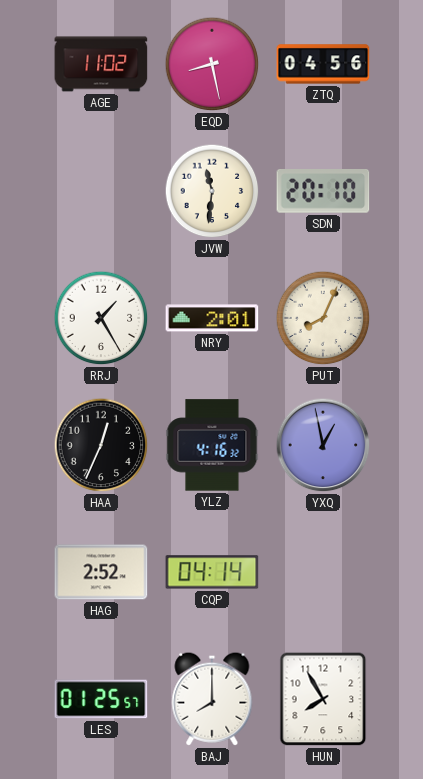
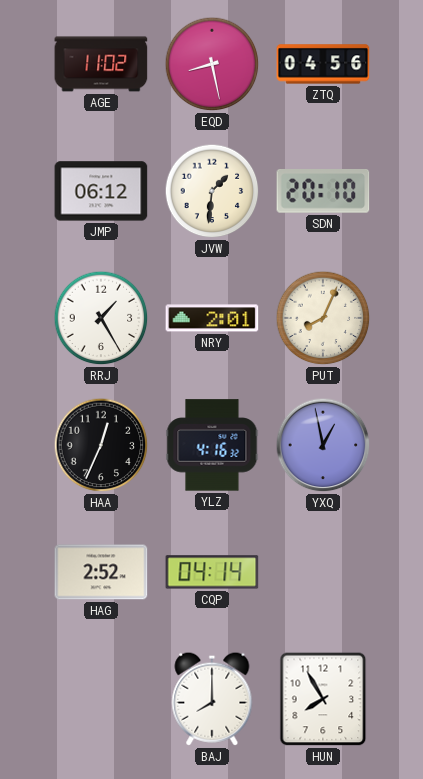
JMP: none -> 06:12
JVW: 11:31 -> 1:31
LES: 01:25 -> none
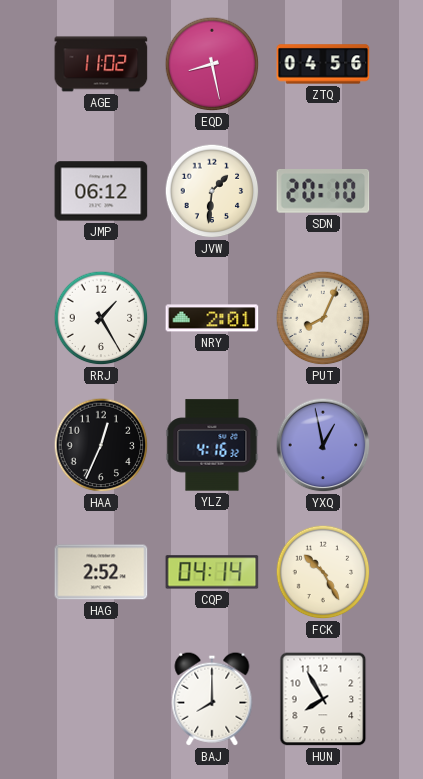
FCK: none -> 10:25
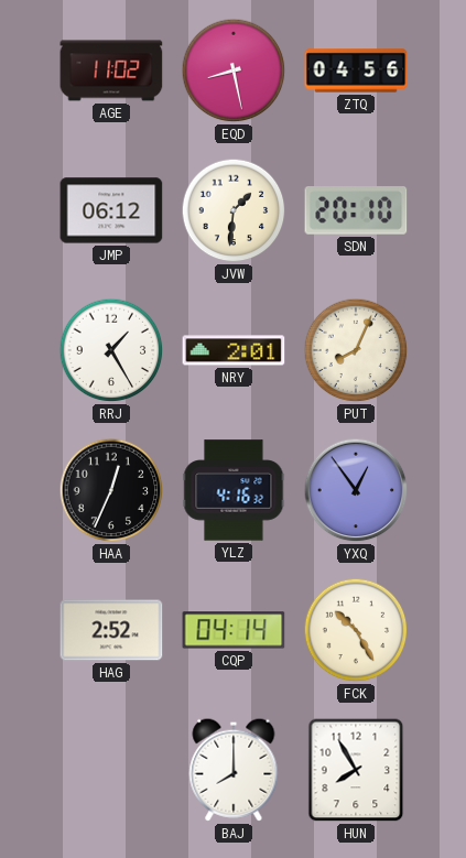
YXQ: 12:58 -> 12:54
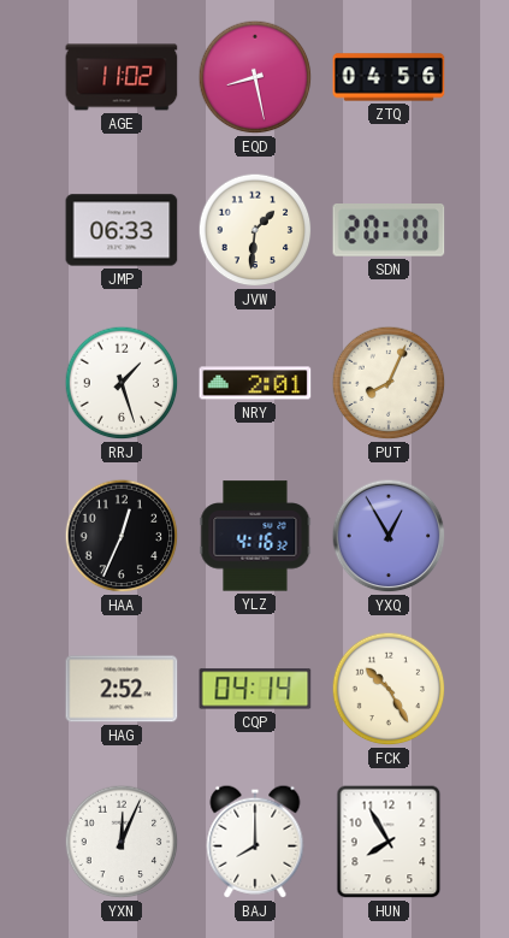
JMP: 06:12 -> 06:33
RRJ: 1:25 -> 1:27
YXQ: 12:54 -> 12:55
YXN: none -> 12:04
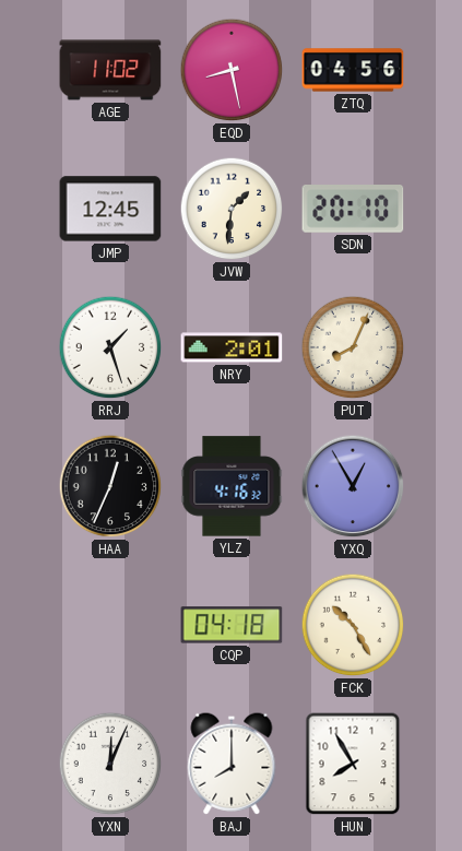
JMP: 06:33 -> 12:45
HAG: 2:52 -> none
CQP: 04:14 -> 04:18
